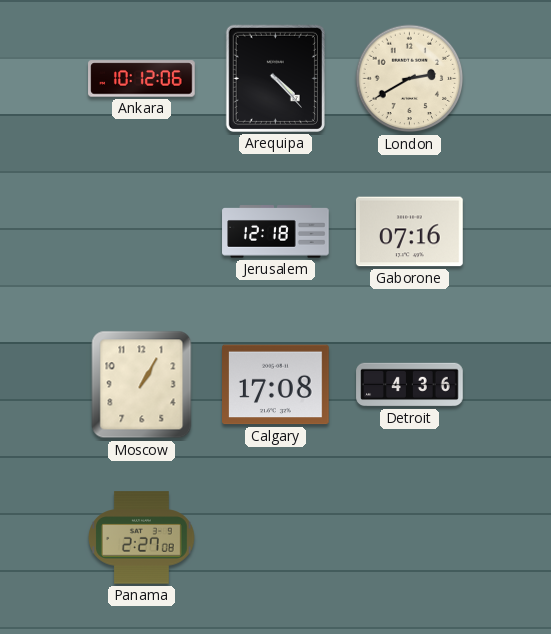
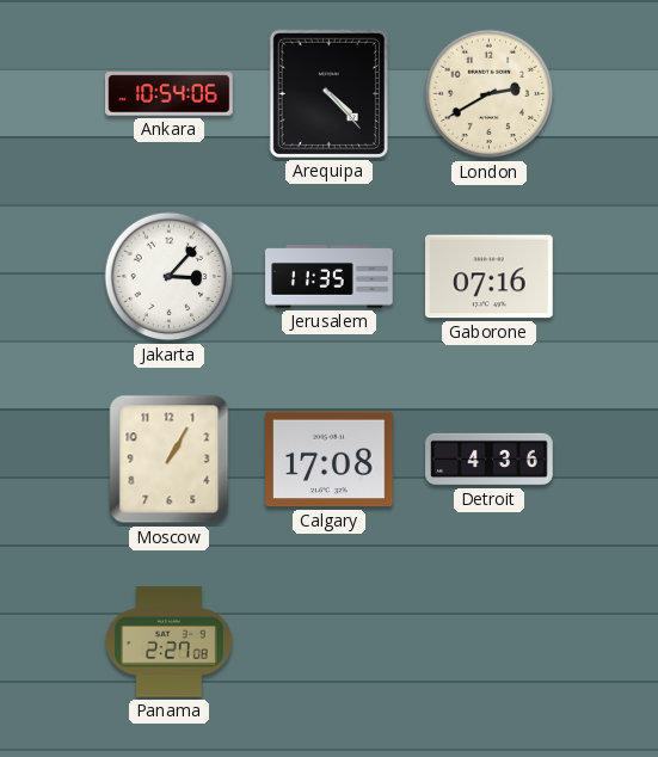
Ankara: 10:12 -> 10:54
Jakarta: none -> 3:07
Jerusalem: 12:18 -> 11:35
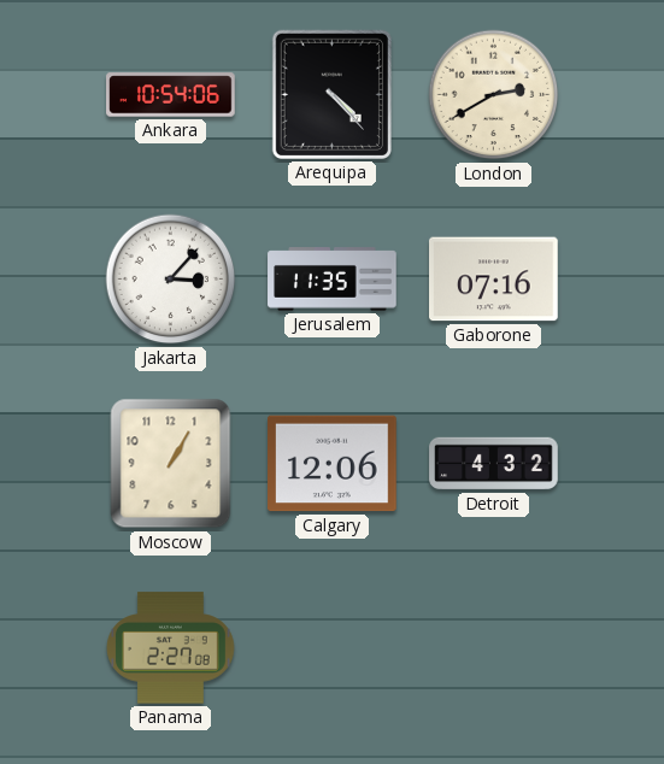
Calgary: 17:08 -> 12:06
Detroit: 4:36 -> 4:32
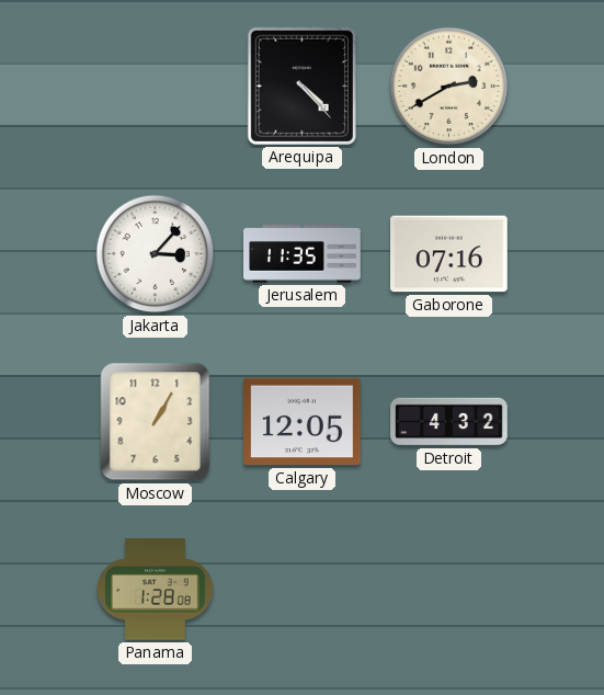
Ankara: 10:54 -> none
Calgary: 12:06 -> 12:05
Panama: 2:27 -> 1:28
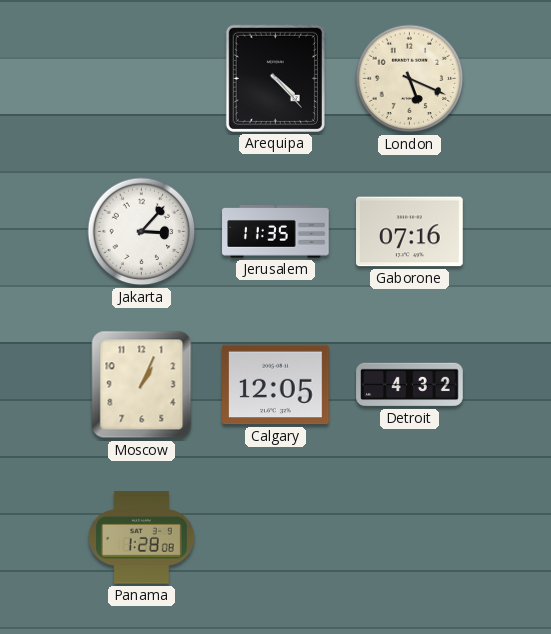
London: 2:40 -> 5:19
Moscow: 1:05 -> 1:04
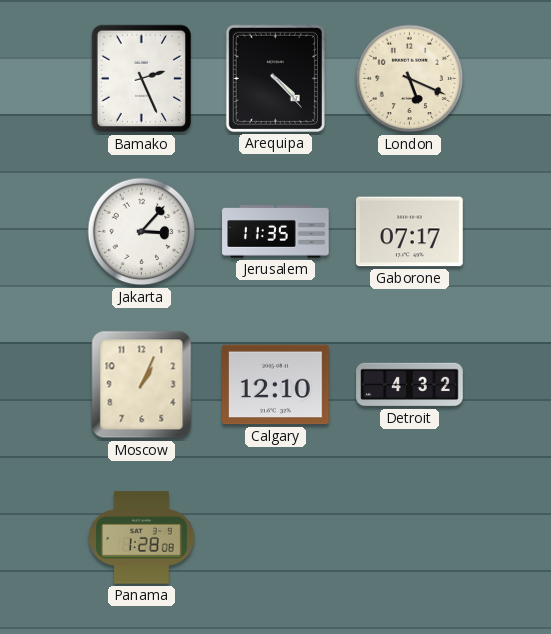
Bamako: none -> 2:26
Gaborone: 07:16 -> 07:17
Calgary: 12:05 -> 12:10
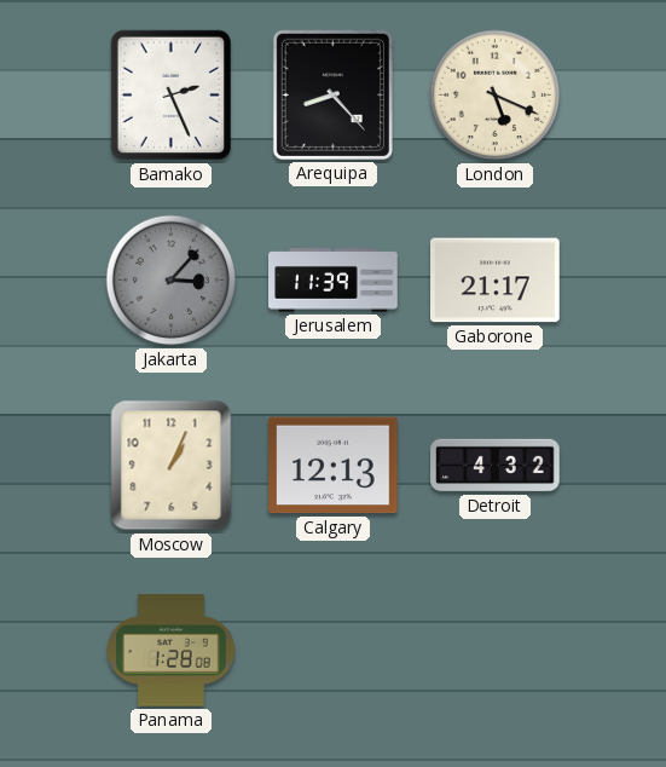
Arequipa: 4:23 -> 8:23
Jakarta dial: white -> grey
Jerusalem: 11:35 -> 11:39
Gaborone: 07:17 -> 21:17
Calgary: 12:10 -> 12:13
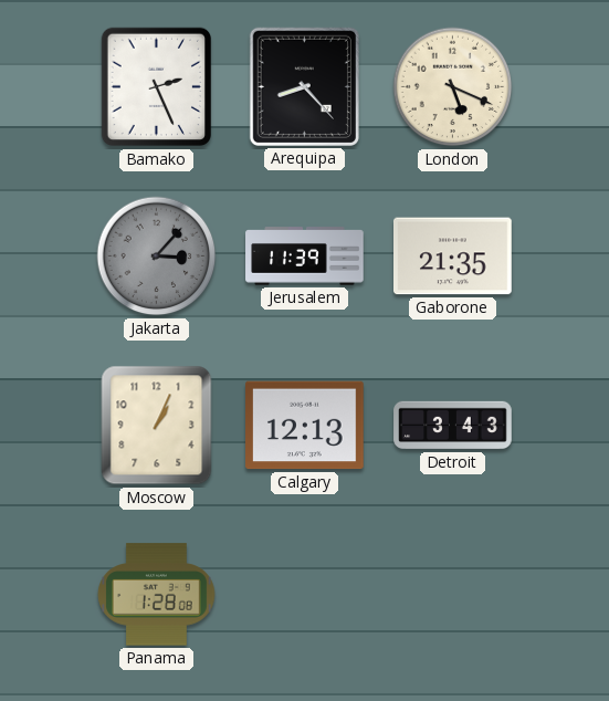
Gaborone: 21:17 -> 21:35
Detroit: 4:32 -> 3:43
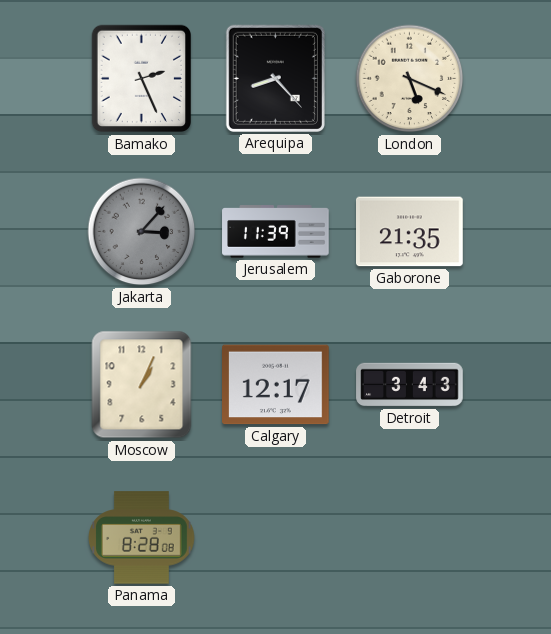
Calgary: 12:13 -> 12:17
Panama: 1:28 -> 8:28
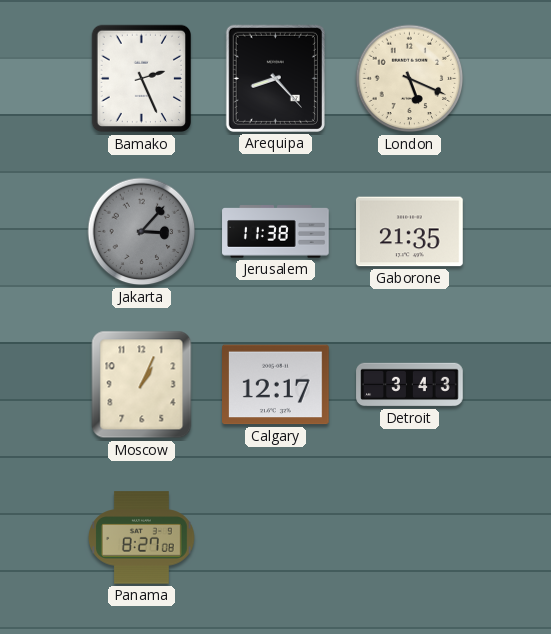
Jerusalem: 11:39 -> 11:38
Panama: 8:28 -> 8:27
